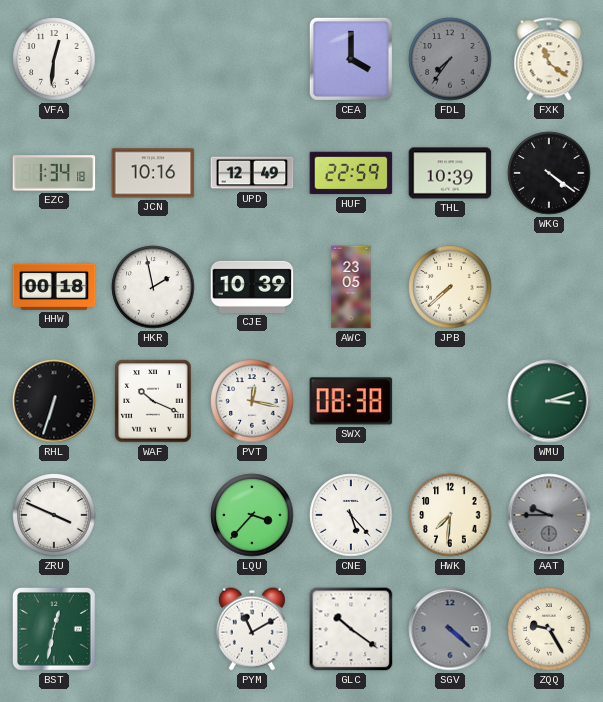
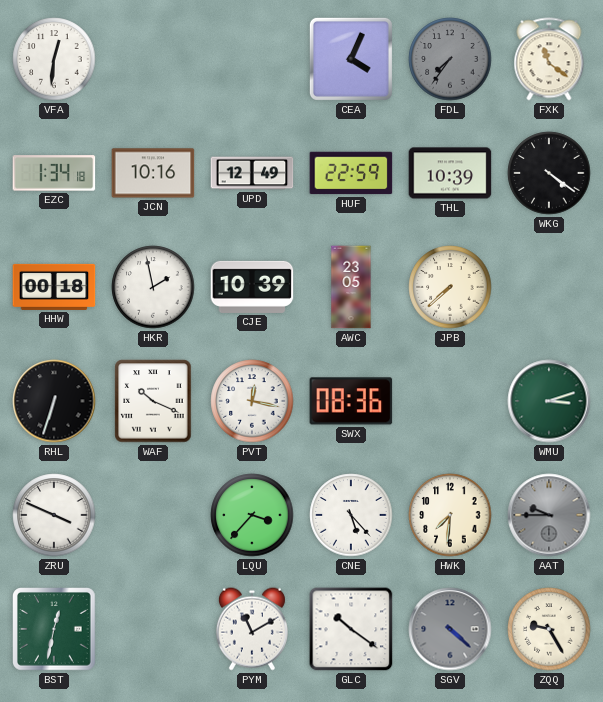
CEA: 4:00 -> 4:04
SWX: 08:38 -> 08:36
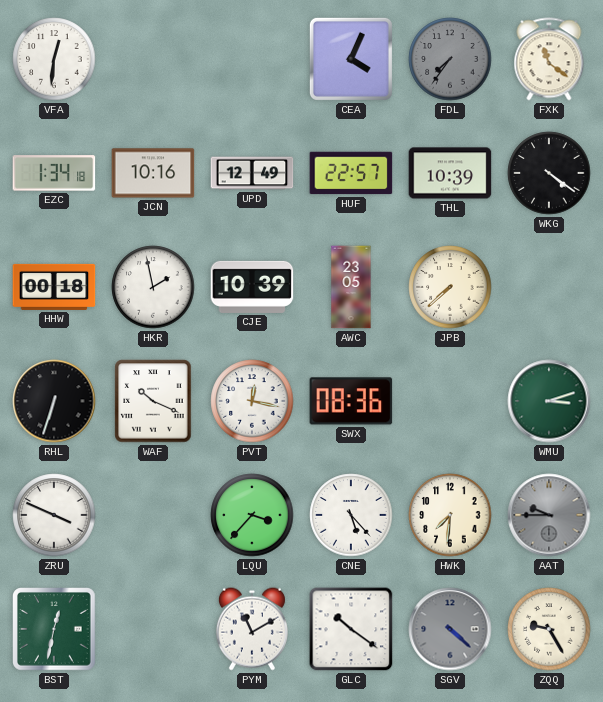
HUF: 22:59 -> 22:57
